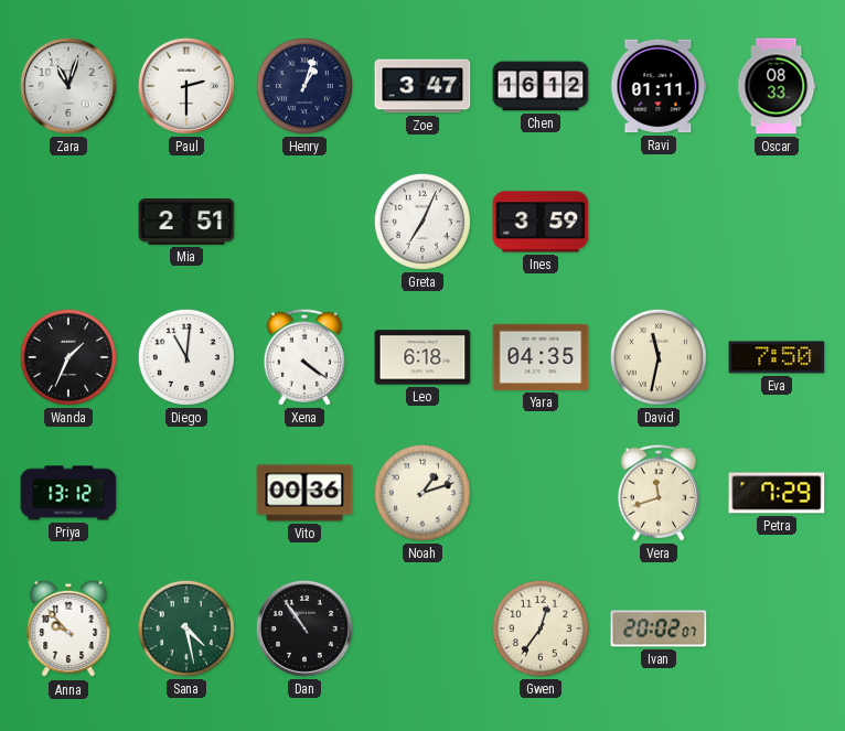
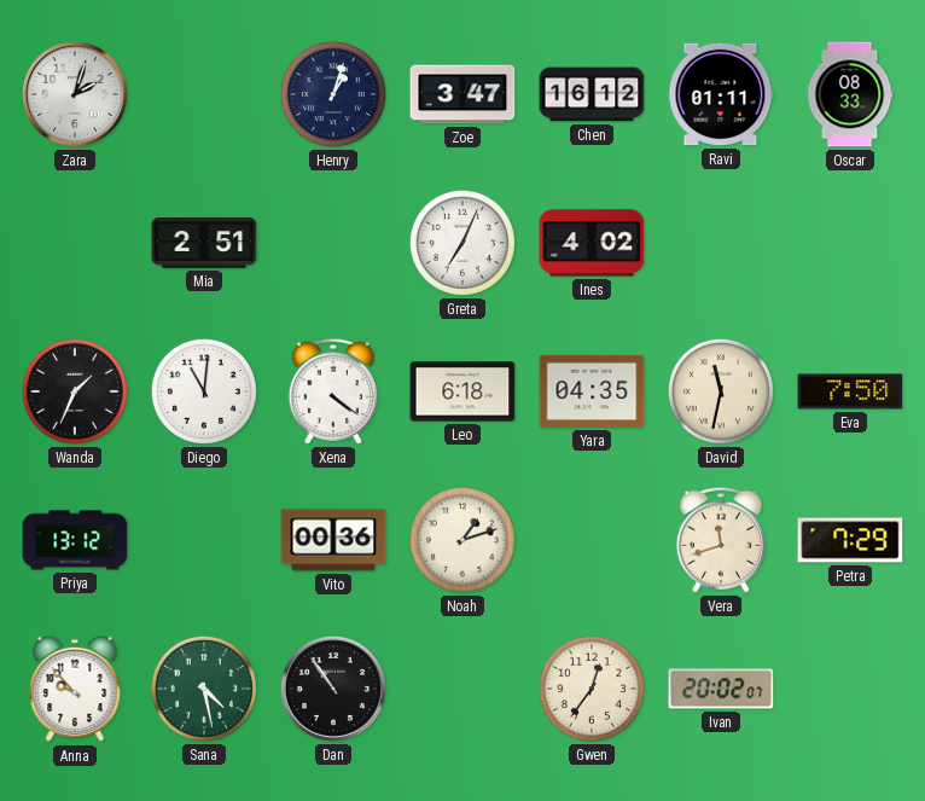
Zara: 11:03 -> 2:03
Paul: 2:30 -> none
Ines: 3:59 -> 4:02
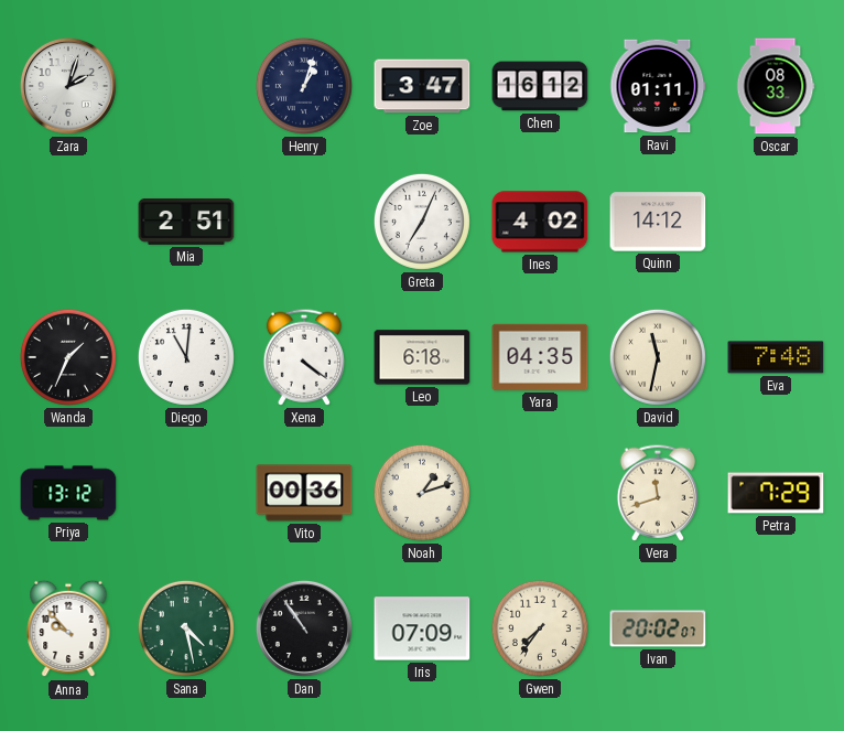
Quinn: none -> 14:12
Eva: 7:50 -> 7:48
Iris: none -> 07:09
Gwen: 12:36 -> 7:36
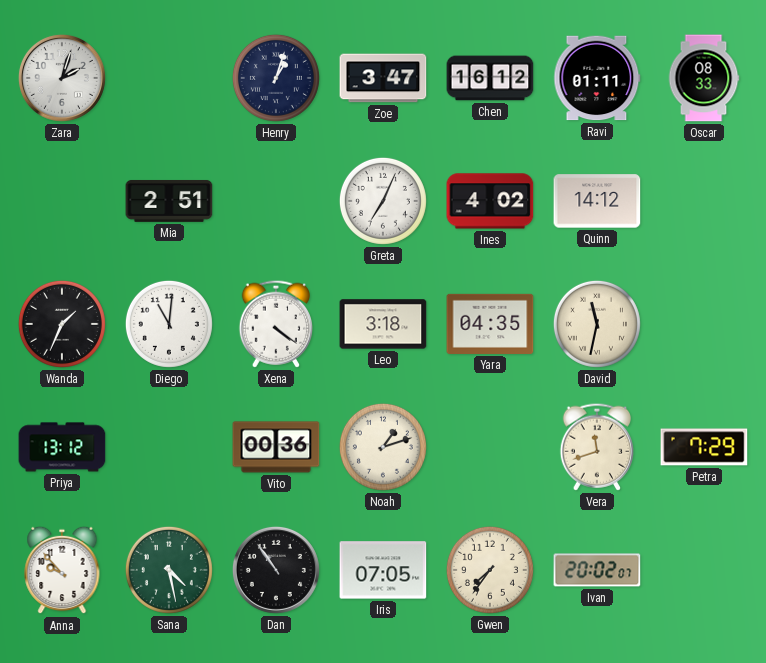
Leo: 6:18 -> 3:18
Eva: 7:48 -> none
Iris: 07:09 -> 07:05
